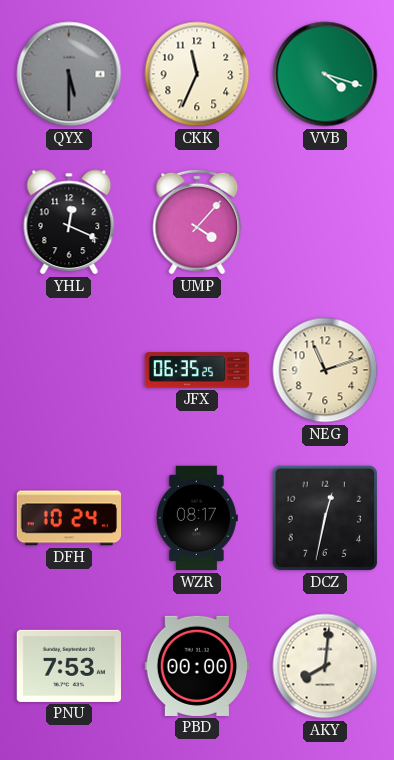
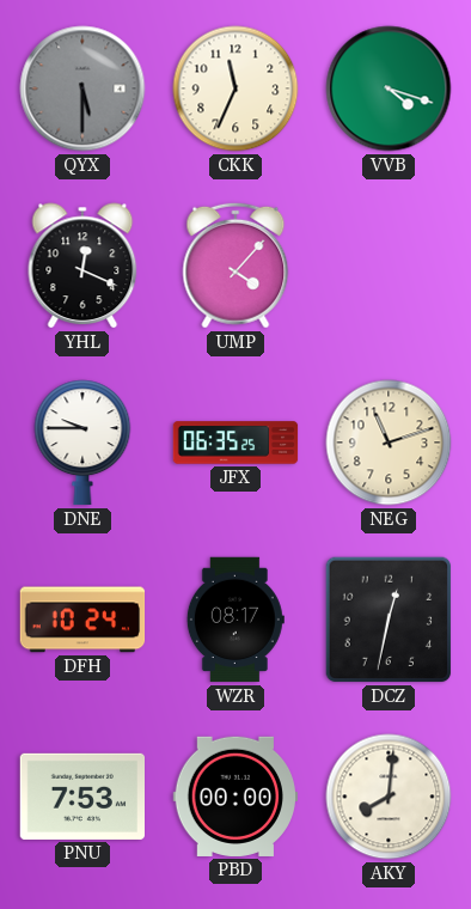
DNE: none -> 9:45
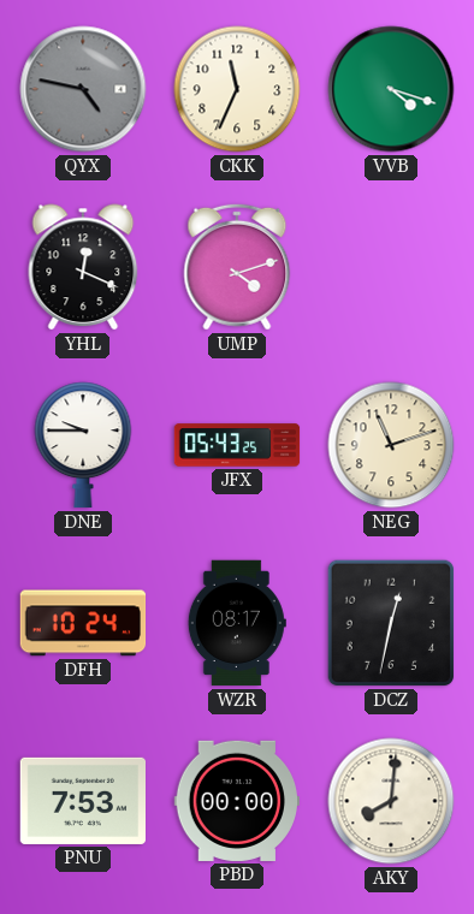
QYX: 5:30 -> 4:47
UMP: 4:07 -> 4:12
JFX: 06:35 -> 05:43
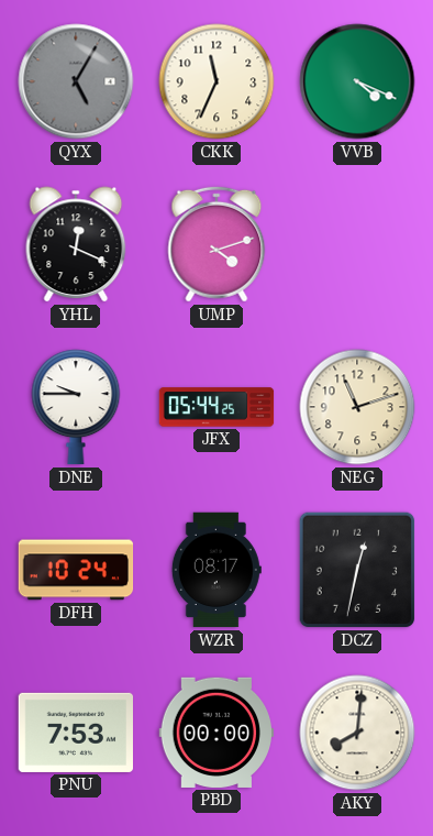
QYX: 4:47 -> 5:05
VVB: 4:18 -> 4:19
JFX: 05:43 -> 05:44
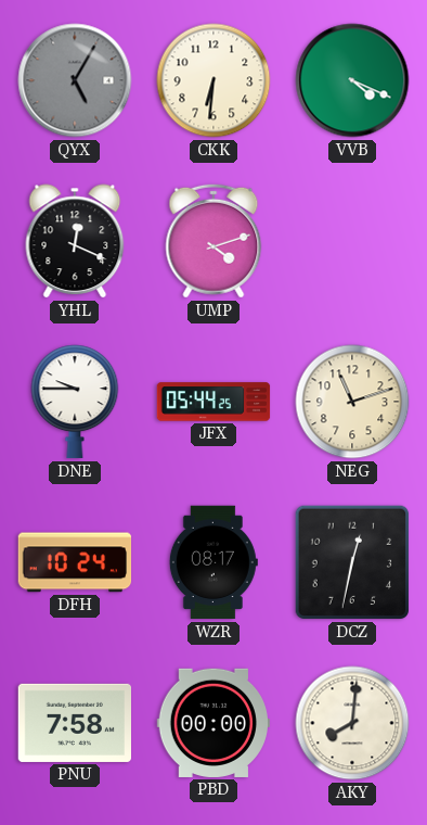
CKK: 11:34 -> 6:31
PNU: 7:53 -> 7:58
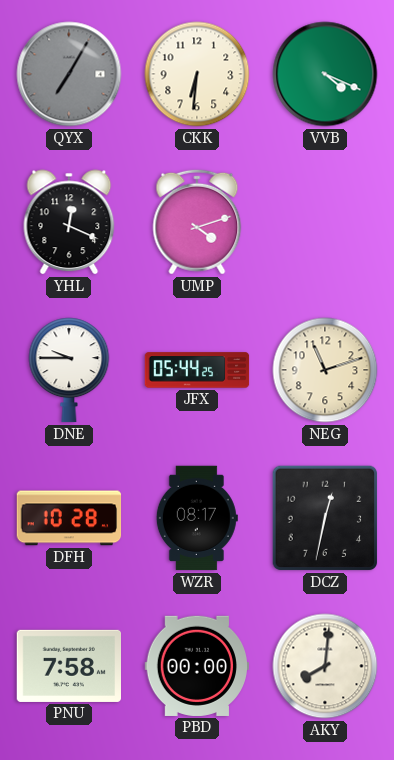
QYX: 5:05 -> 7:05
DFH: 10:24 -> 10:28
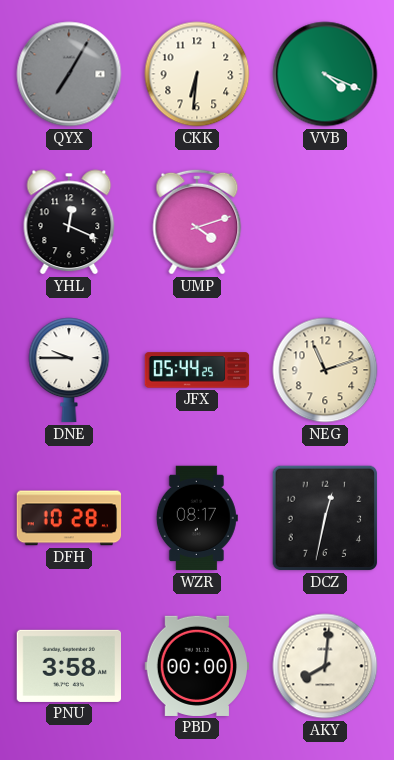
PNU: 7:58 -> 3:58
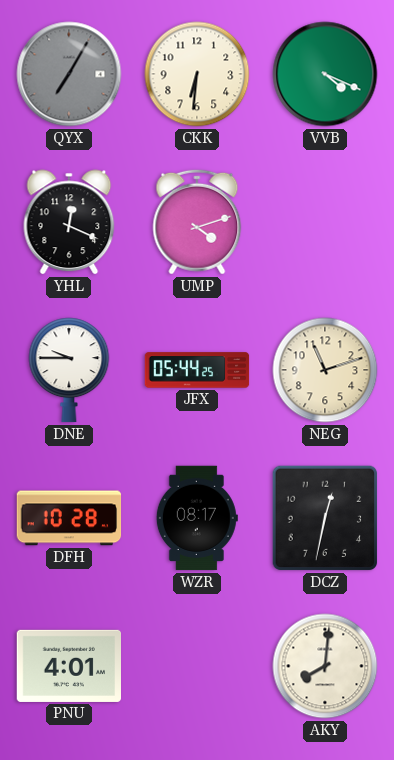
PNU: 3:58 -> 4:01
PBD: 00:00 -> none
